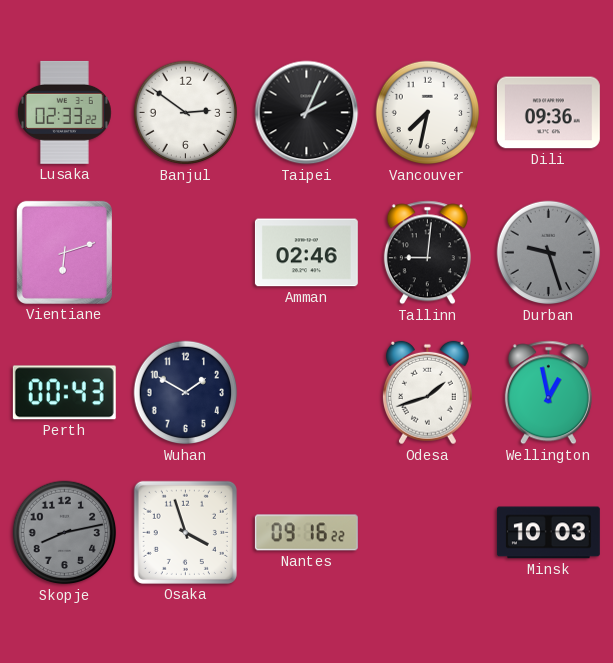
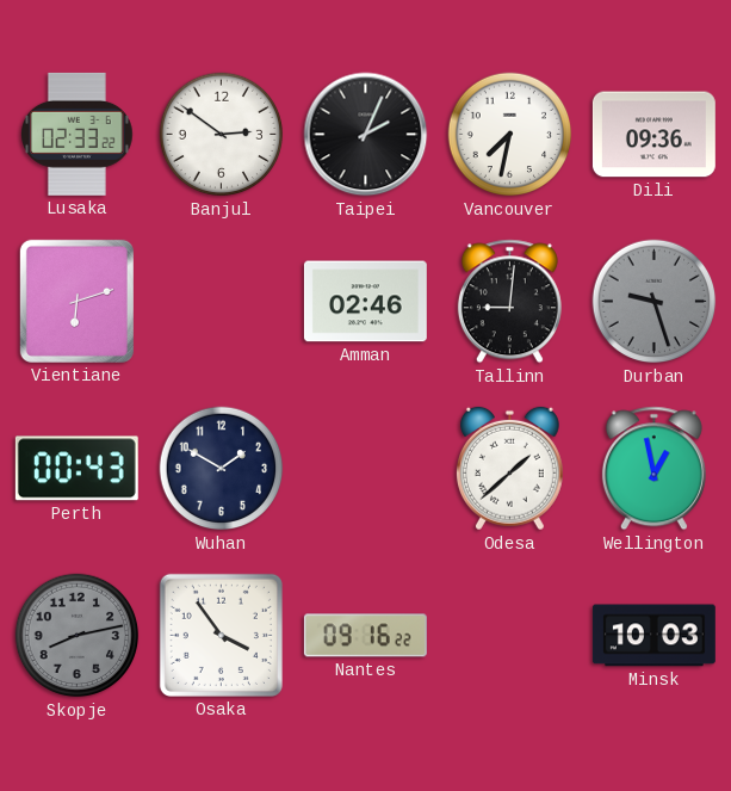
Odesa: 1:42 -> 1:38
Osaka: 3:57 -> 3:54
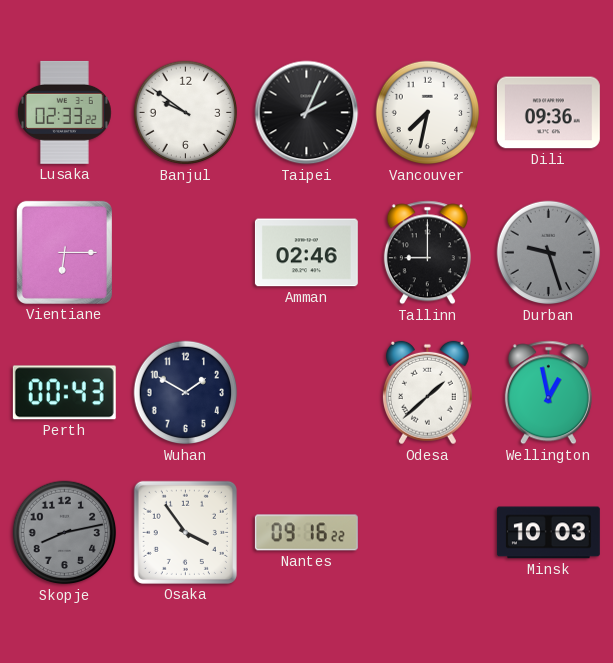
Banjul: 2:51 -> 9:51
Vientiane: 6:12 -> 6:15
Tallinn: 9:01 -> 9:00
